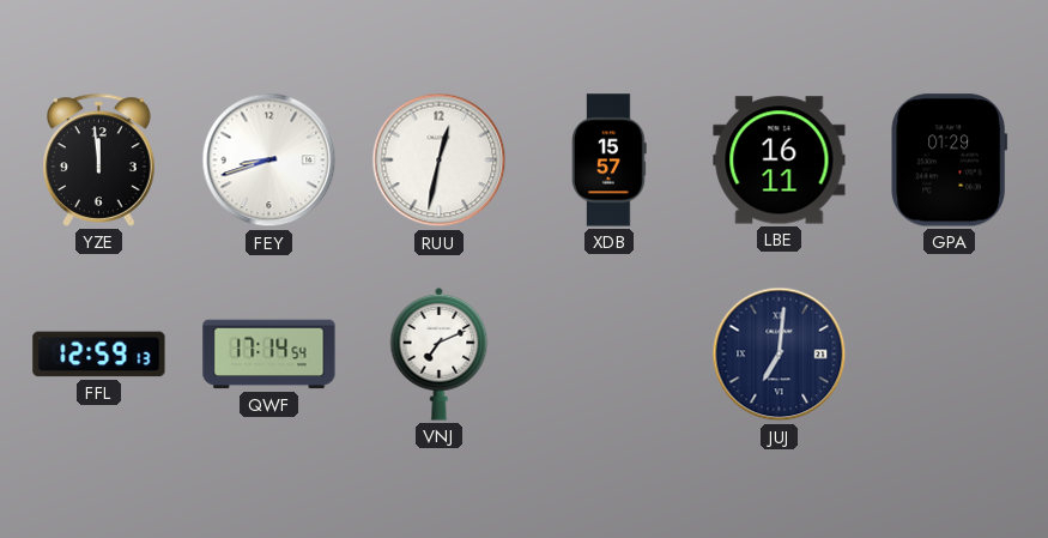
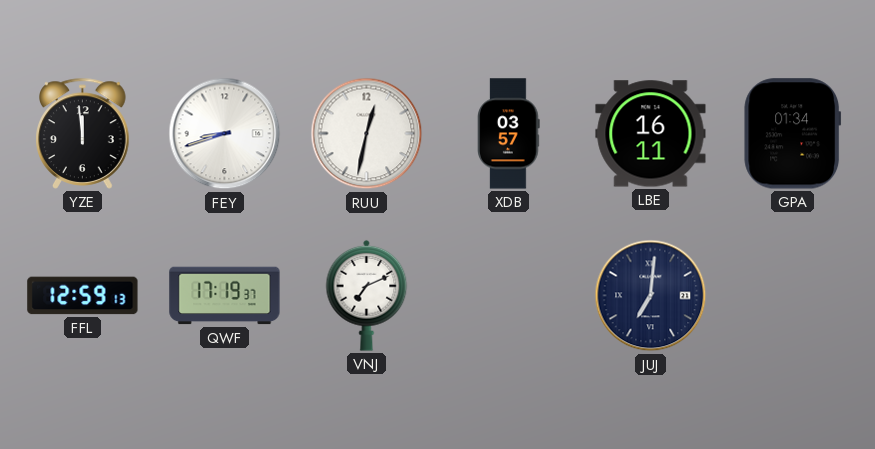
XDB: 15:57 -> 03:57
GPA: 01:29 -> 01:34
QWF: 17:14 -> 17:19
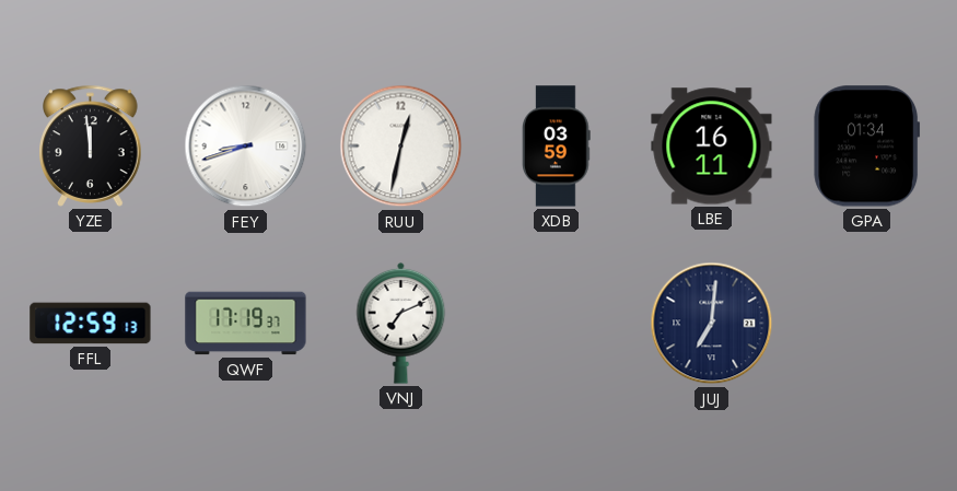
XDB: 03:57 -> 03:59
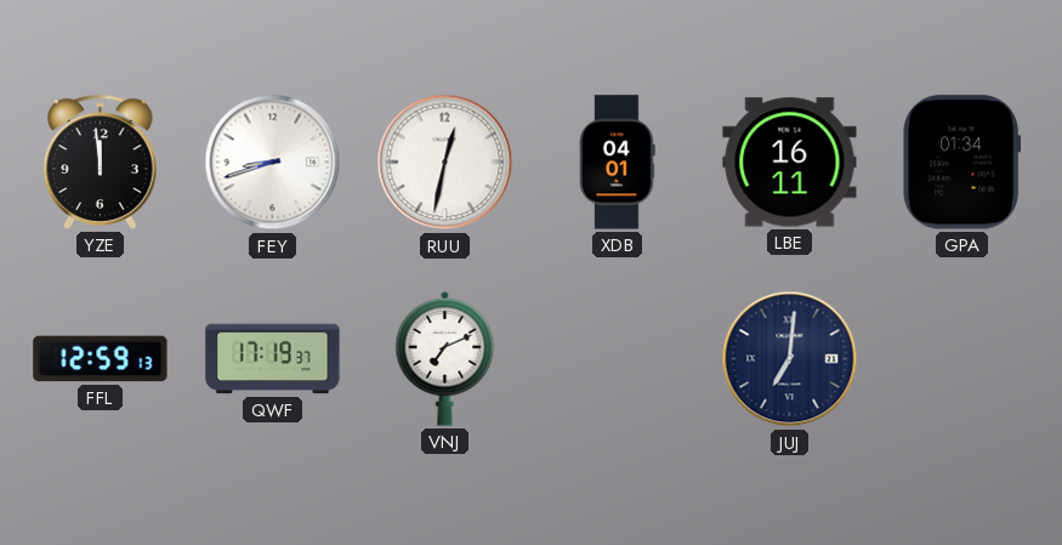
XDB: 03:59 -> 04:01
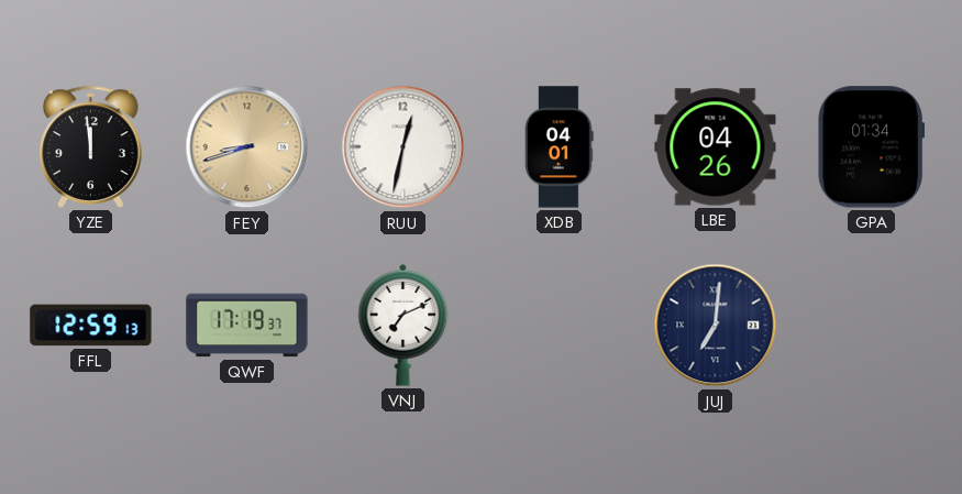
FEY dial: white -> champagne
LBE: 16:11 -> 04:26
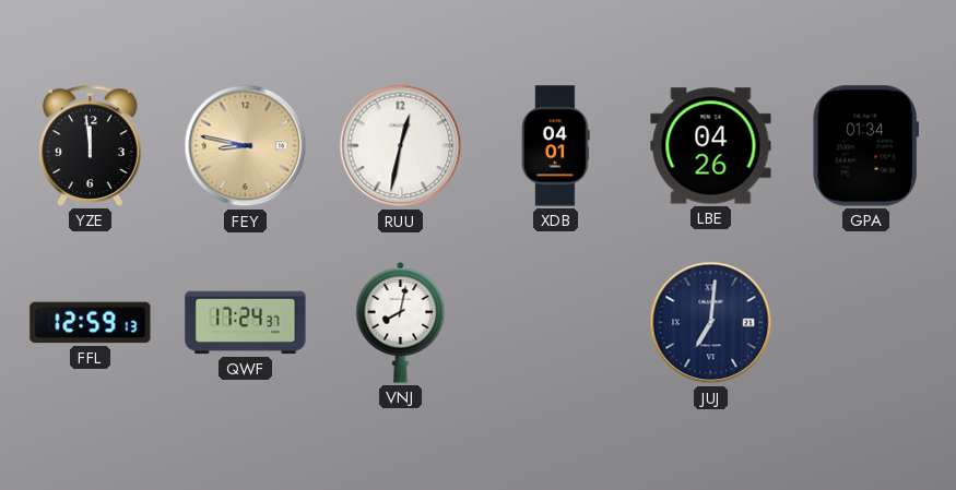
FEY: 8:42 -> 8:47
QWF: 17:19 -> 17:24
VNJ: 7:11 -> 8:02
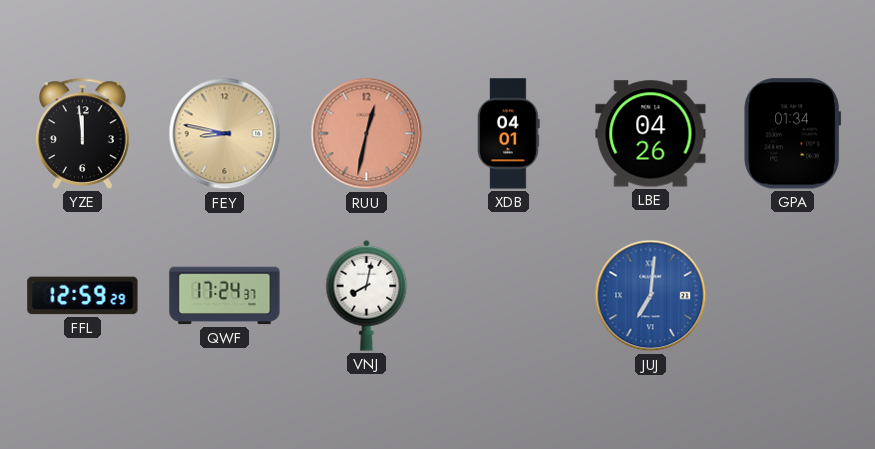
RUU dial: white -> salmon
FFL: 12:59:13 -> 12:59:29
JUJ dial: navy -> blue
